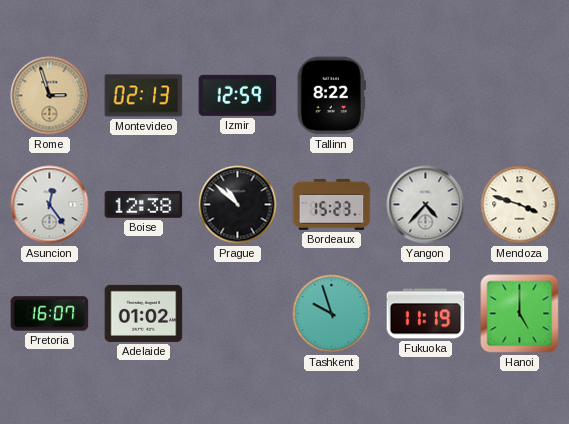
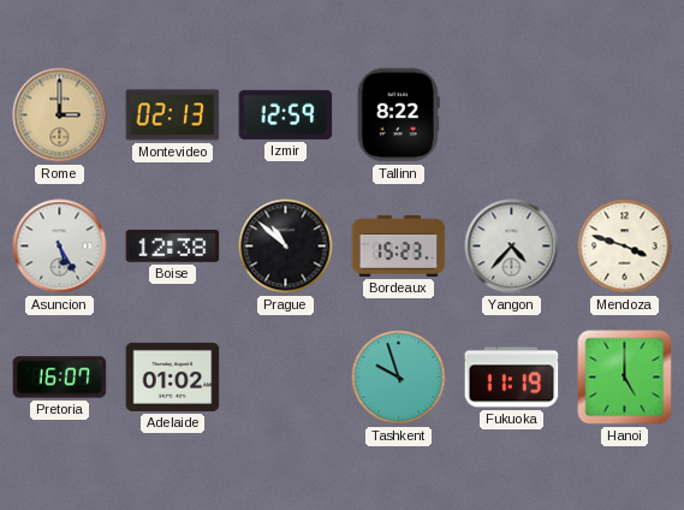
Rome: 2:57 -> 3:00
Asuncion: 12:24 -> 5:25
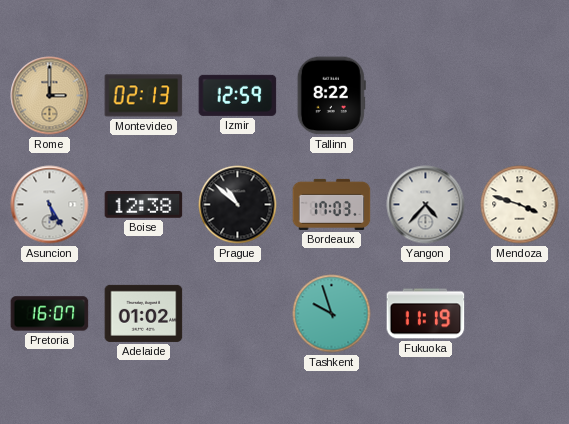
Bordeaux: 15:23 -> 17:03
Hanoi: 5:00 -> none
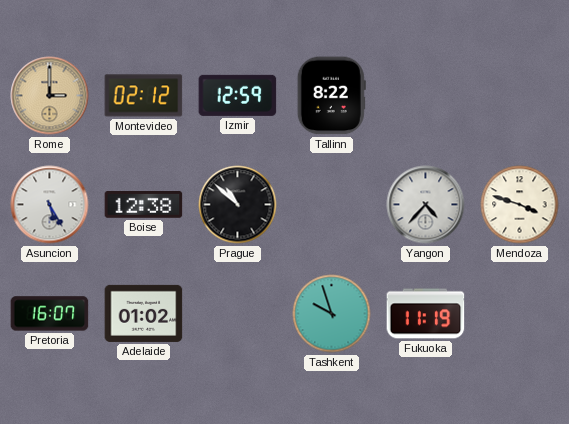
Montevideo: 02:13 -> 02:12
Bordeaux: 17:03 -> none
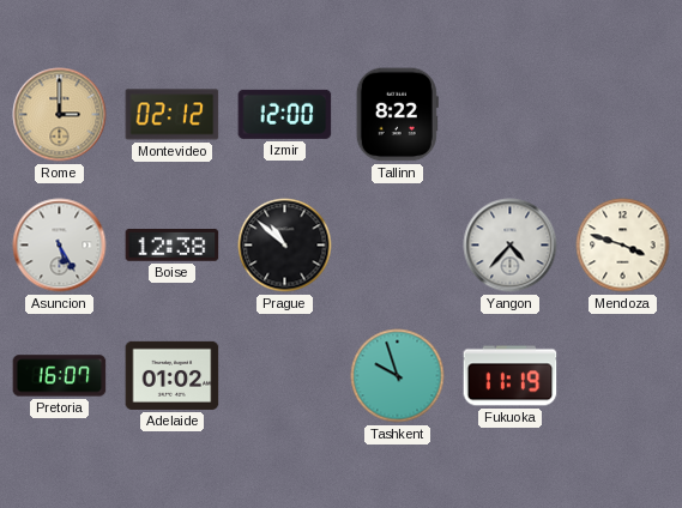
Izmir: 12:59 -> 12:00
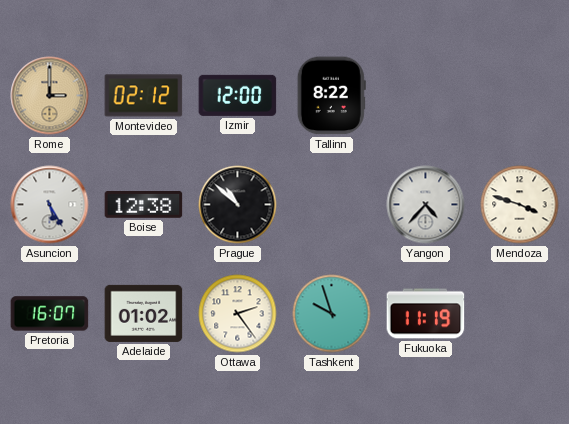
Ottawa: none -> 2:24
